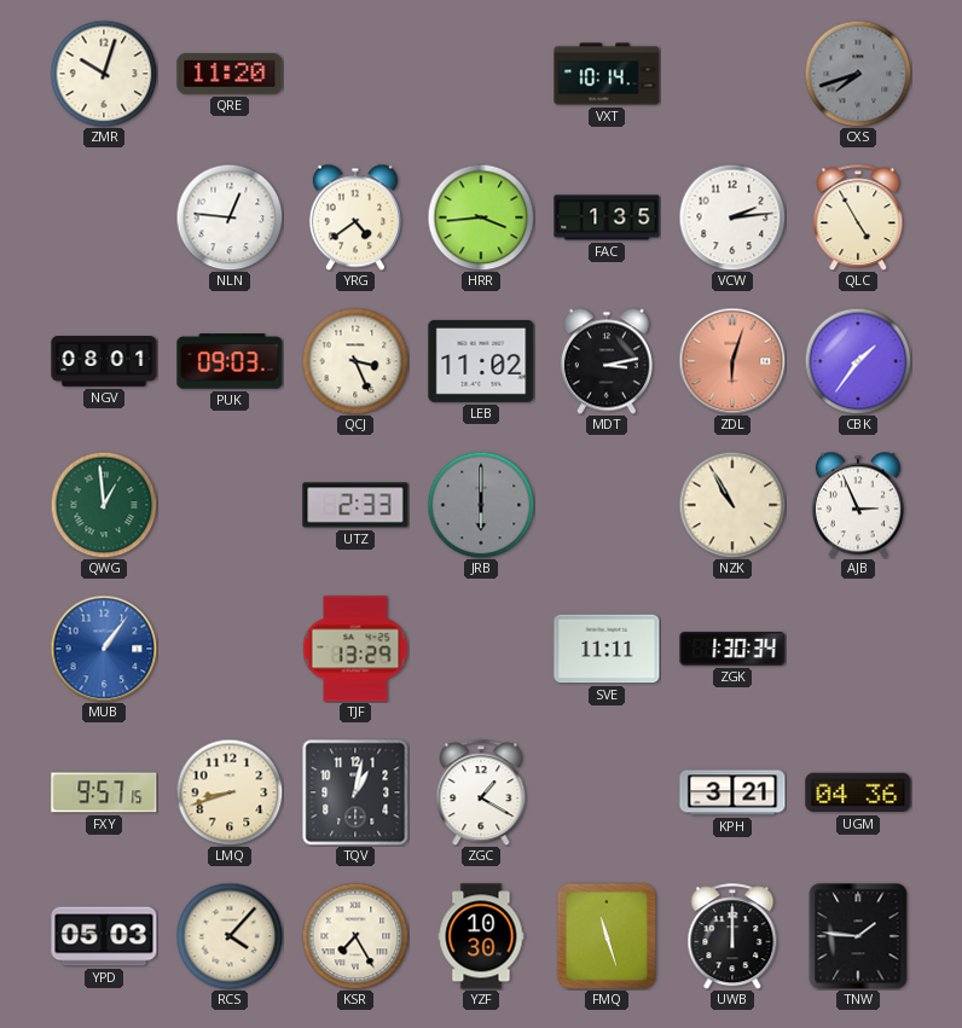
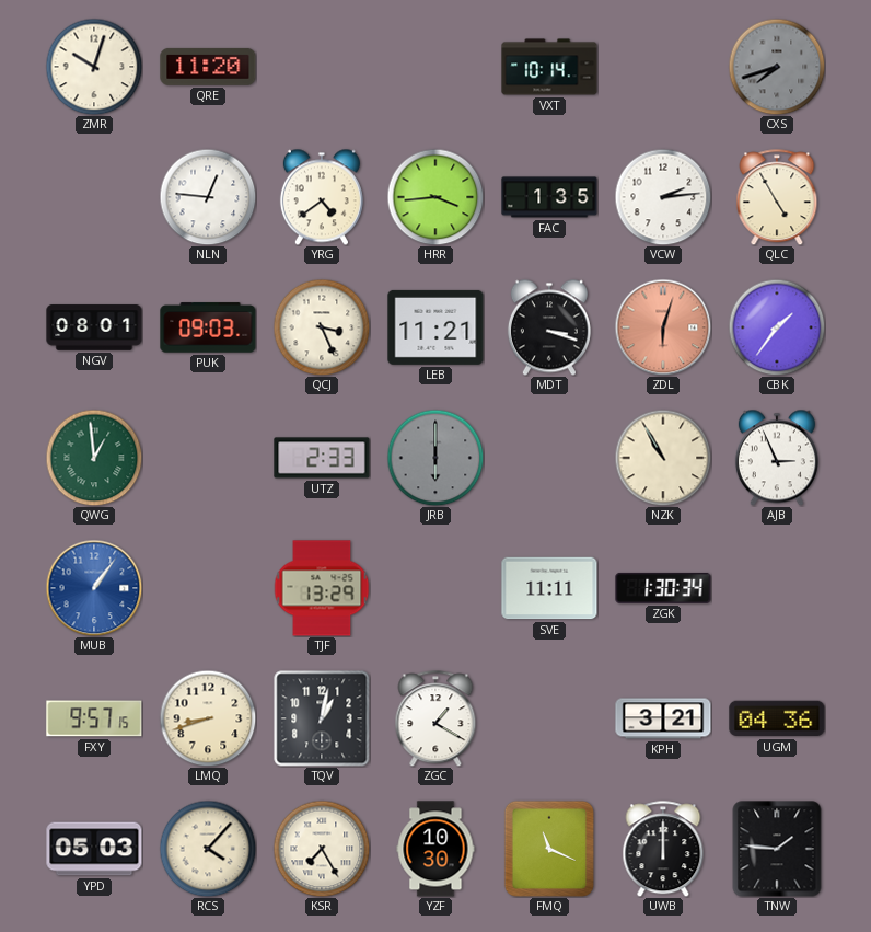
LEB: 11:02 -> 11:21
MDT: 3:13 -> 3:18
FMQ: 11:27 -> 11:19
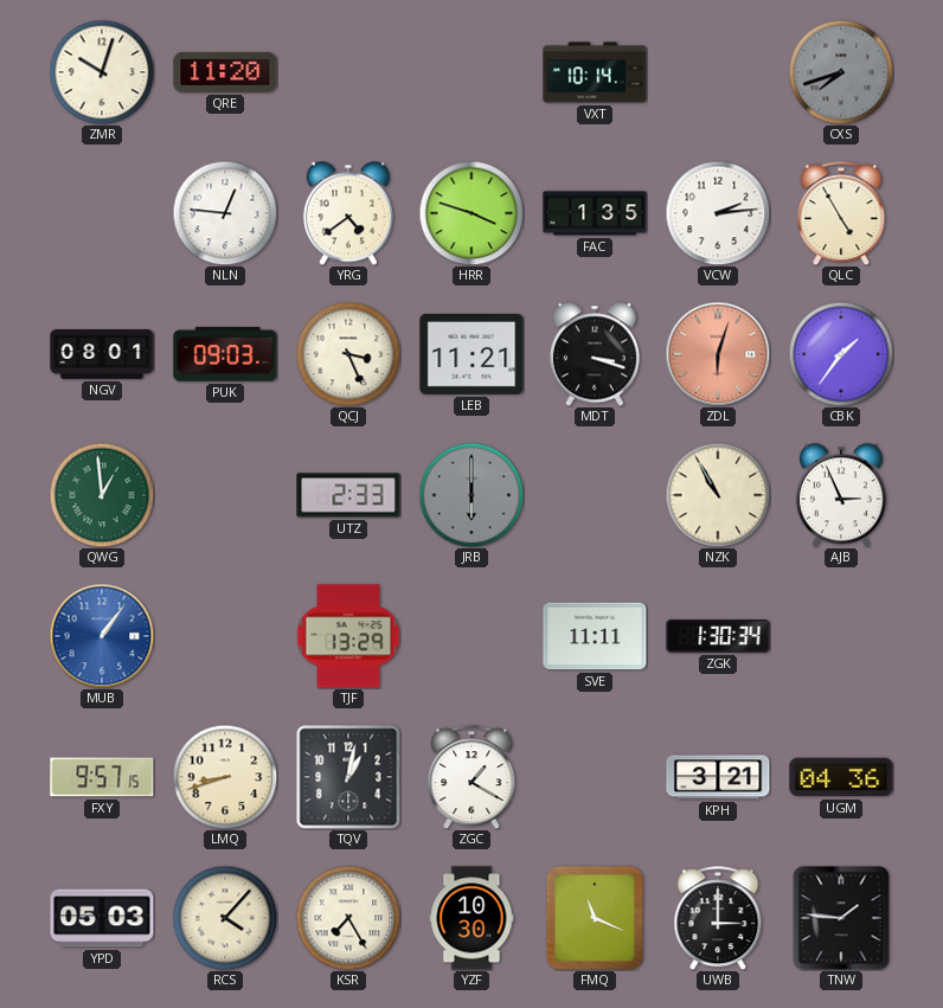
HRR: 3:44 -> 3:48
UWB: 12:00 -> 3:00
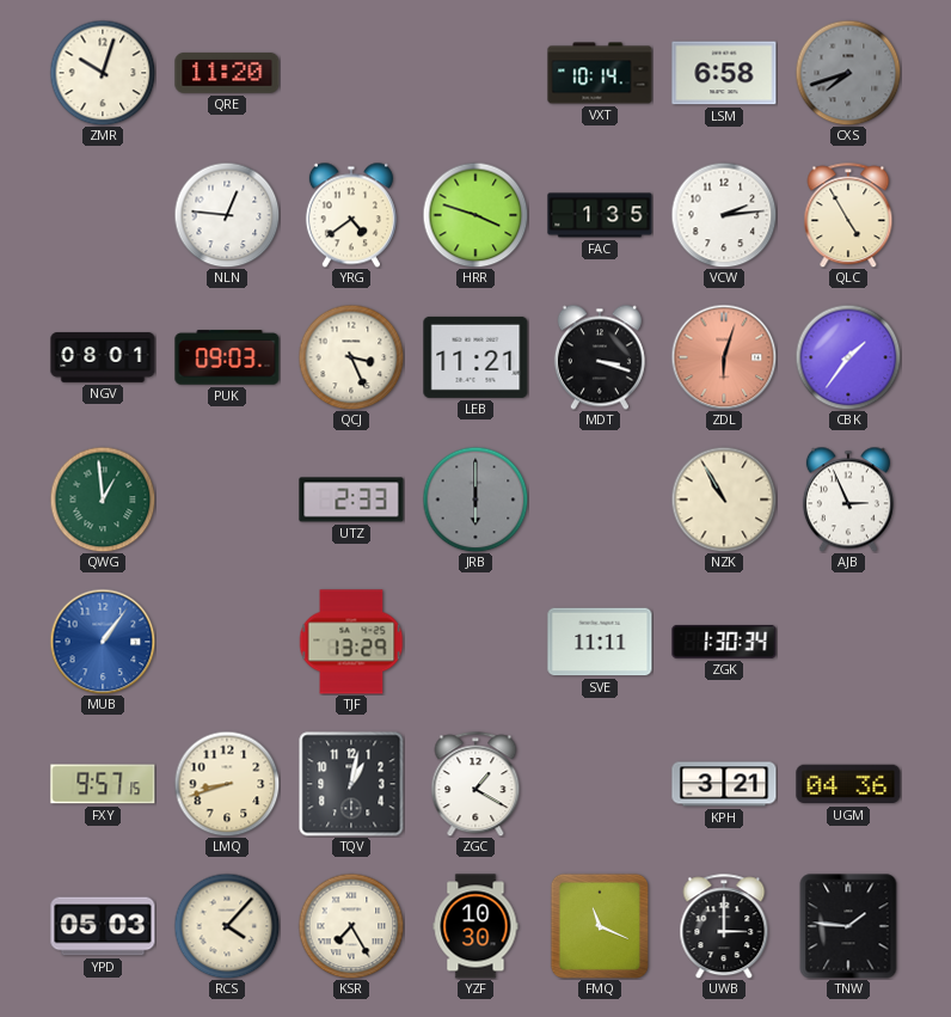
LSM: none -> 6:58
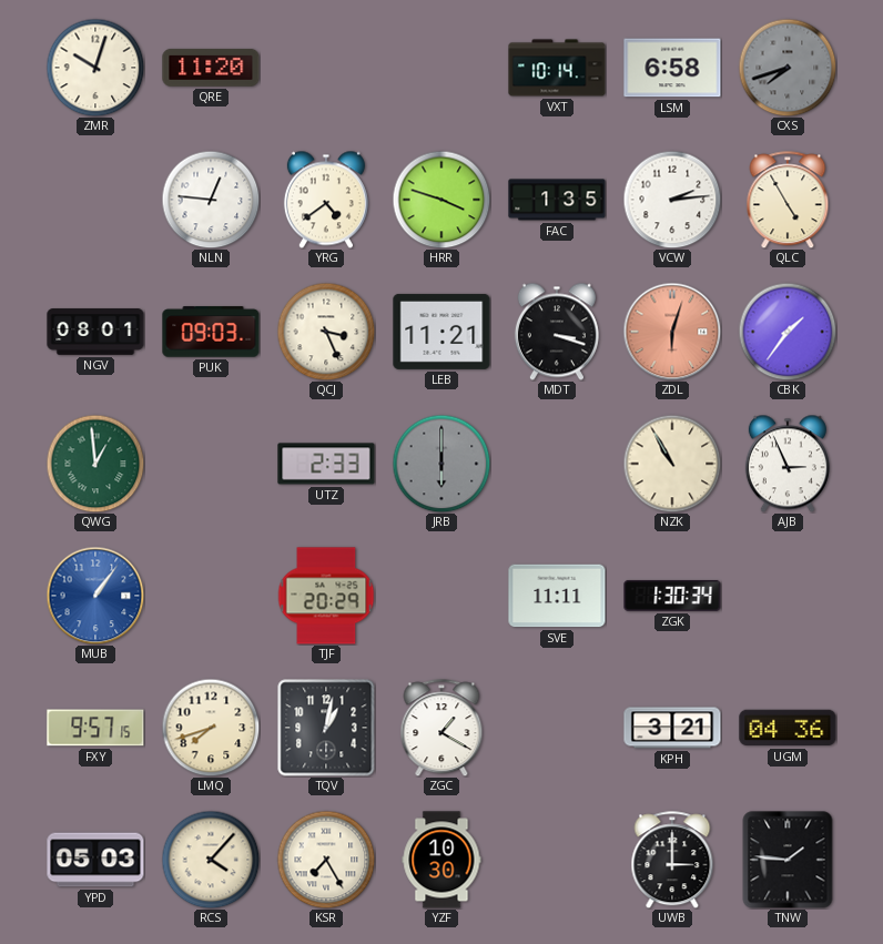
TJF: 13:29 -> 20:29
LMQ: 8:42 -> 7:42
FMQ: 11:19 -> none
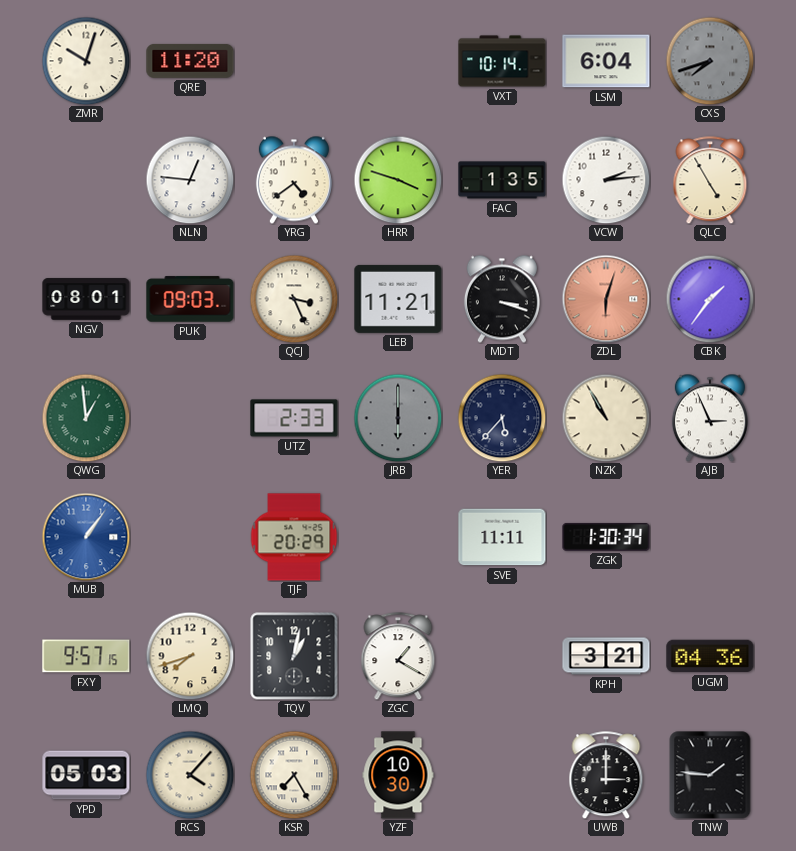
LSM: 6:58 -> 6:04
YER: none -> 5:37
